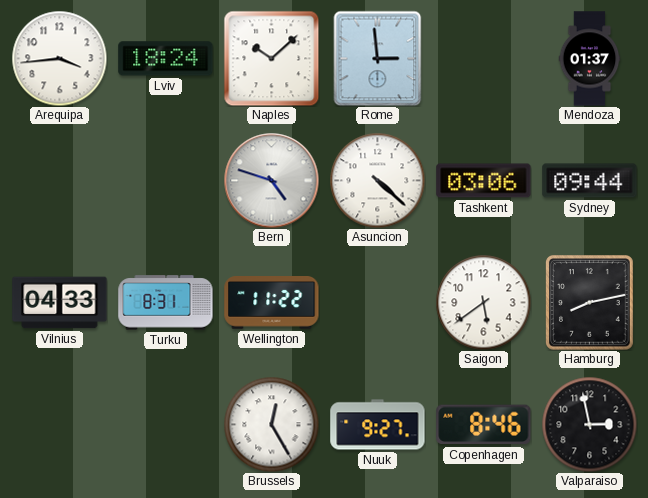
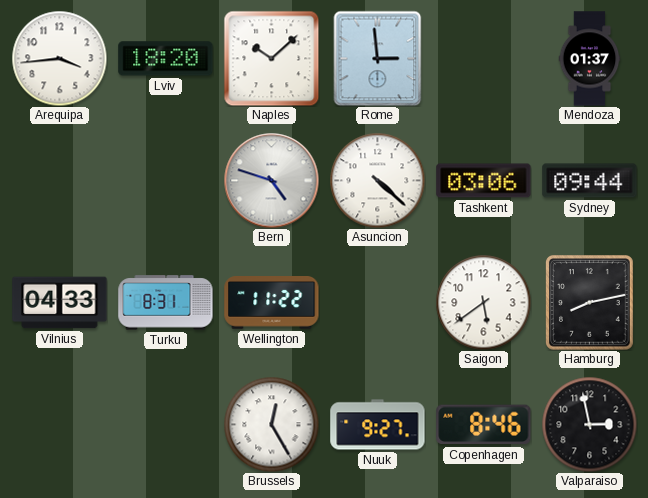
Lviv: 18:24 -> 18:20
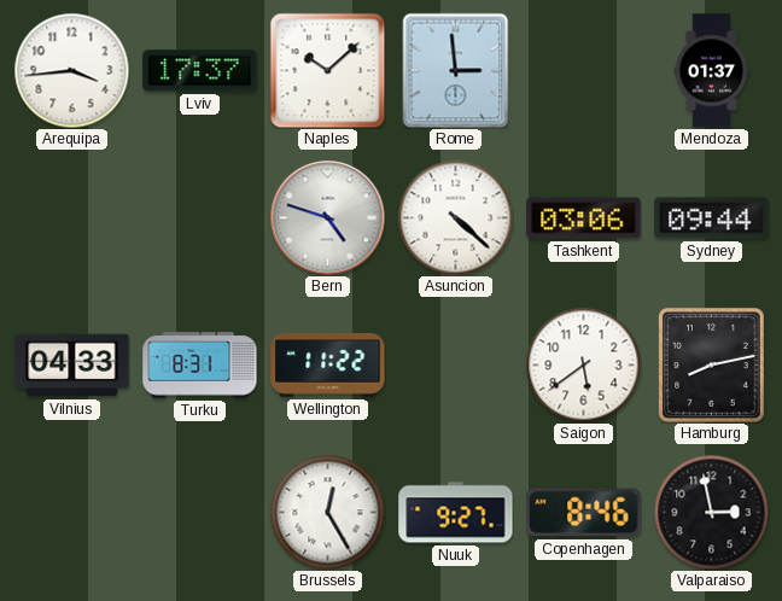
Lviv: 18:20 -> 17:37
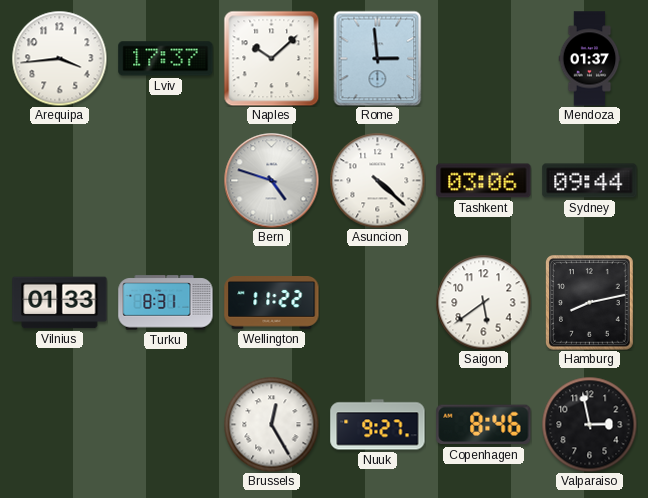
Vilnius: 04:33 -> 01:33
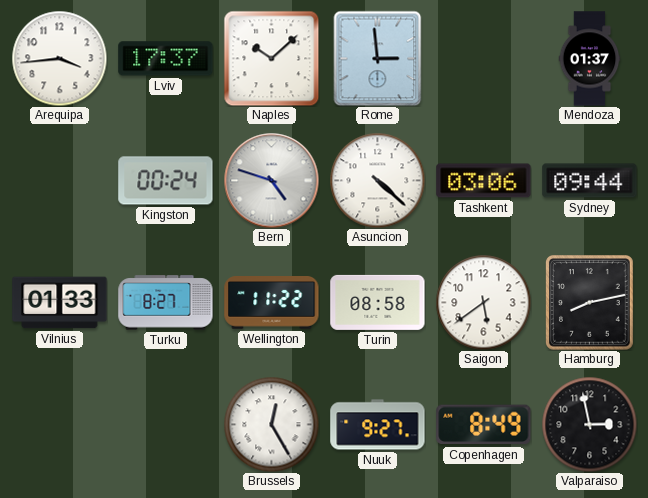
Kingston: none -> 00:24
Turku: 8:31 -> 8:27
Turin: none -> 08:58
Copenhagen: 8:46 -> 8:49
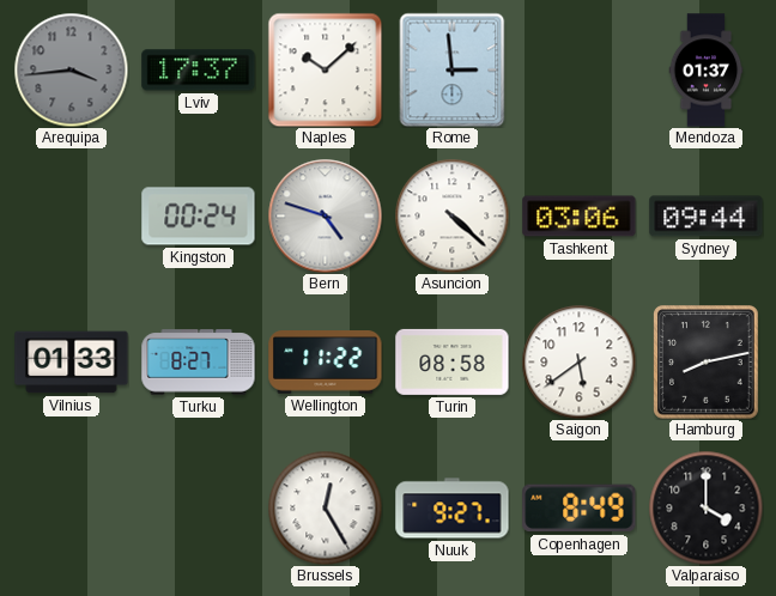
Arequipa dial: white -> grey
Valparaiso: 2:58 -> 4:00
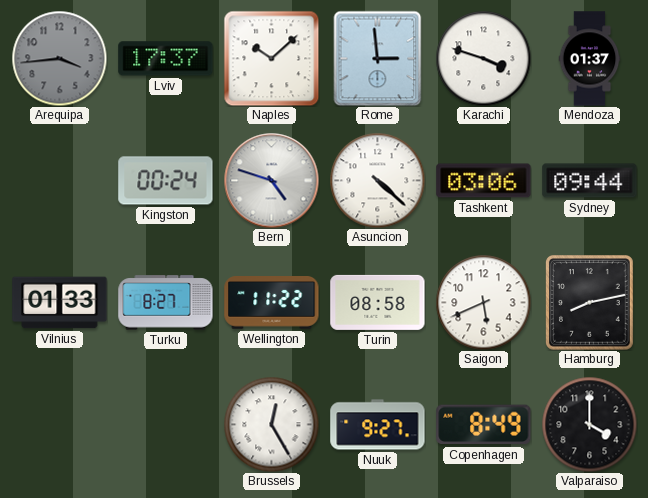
Karachi: none -> 3:48
Saigon: 5:39 -> 5:41
